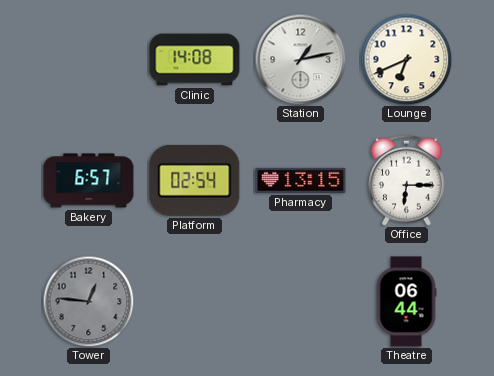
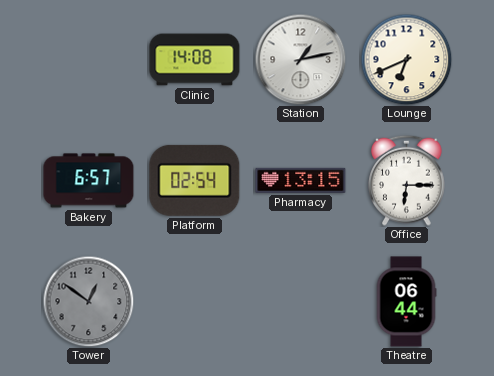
Tower: 12:46 -> 12:51
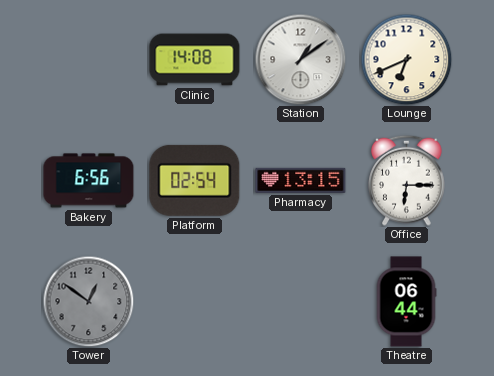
Station: 1:13 -> 1:09
Bakery: 6:57 -> 6:56
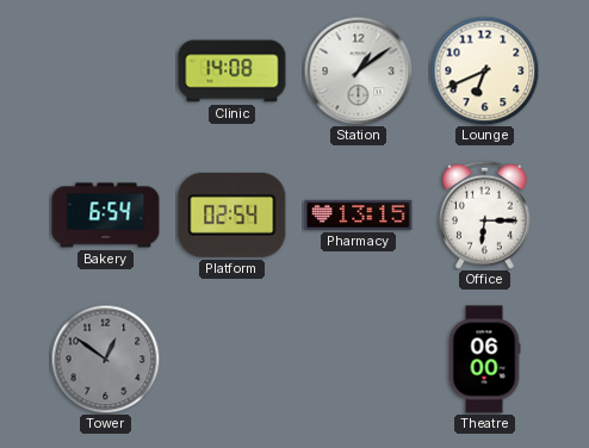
Bakery: 6:56 -> 6:54
Theatre: 06:44 -> 06:00
